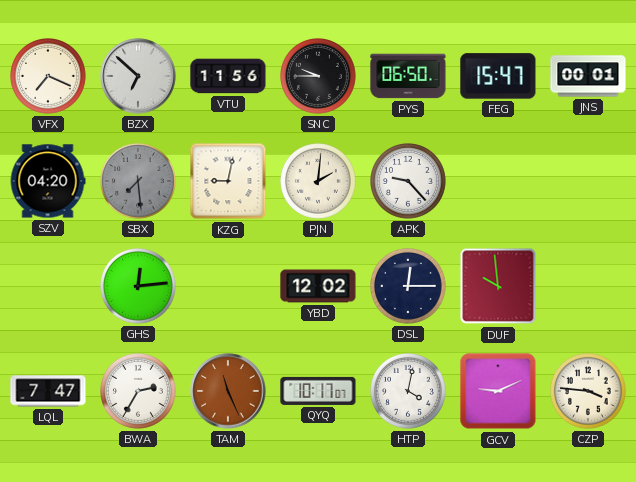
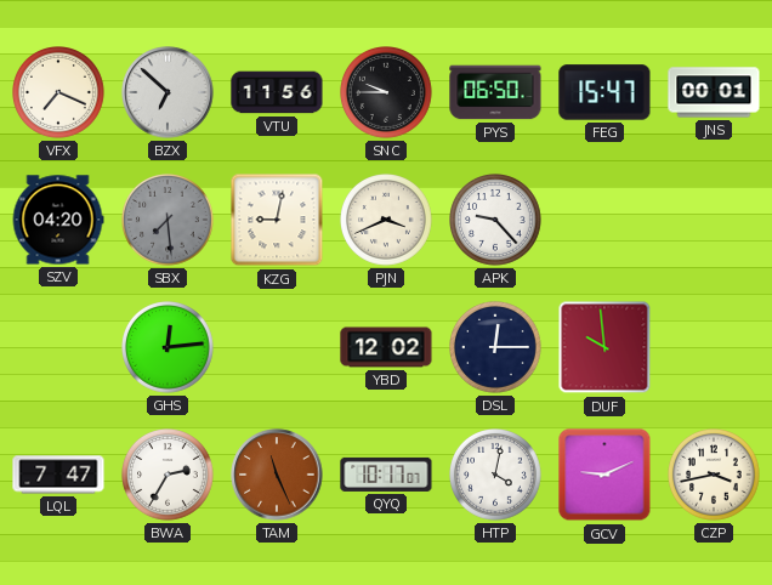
PJN: 2:01 -> 3:41
CZP: 3:46 -> 3:43
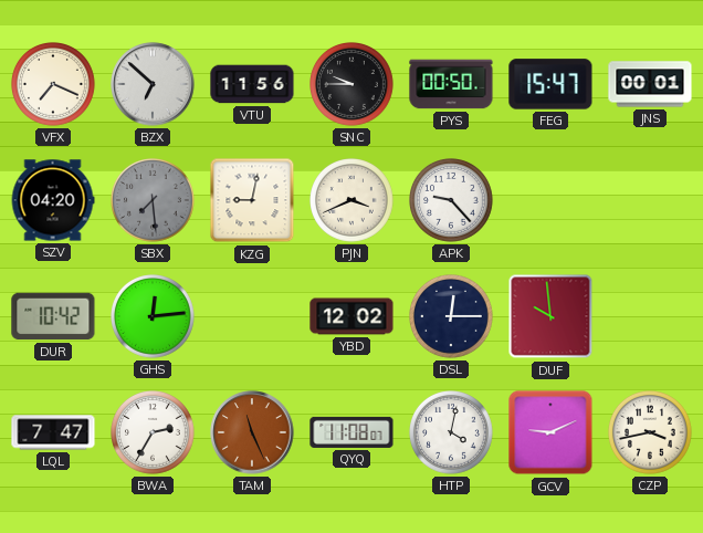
PYS: 06:50 -> 00:50
DUR: none -> 10:42
QYQ: 10:17 -> 11:08
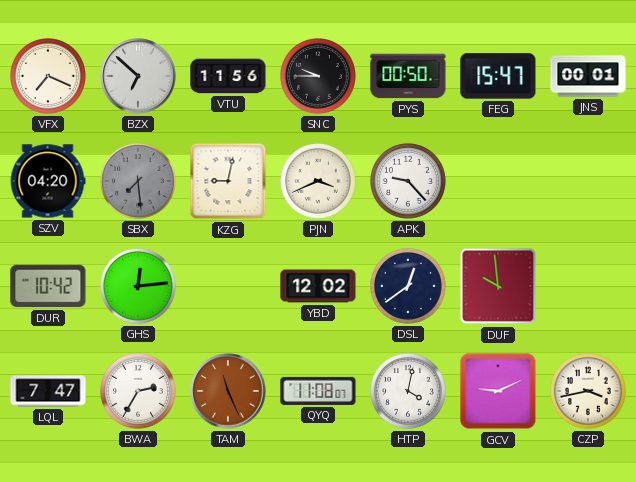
DSL: 12:15 -> 12:39
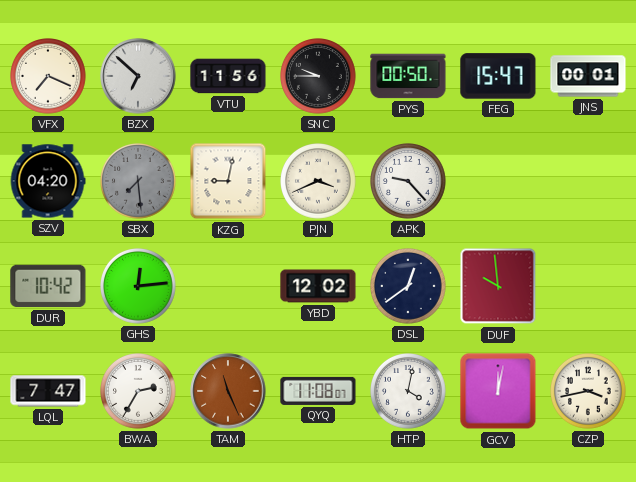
GCV: 9:11 -> 12:02
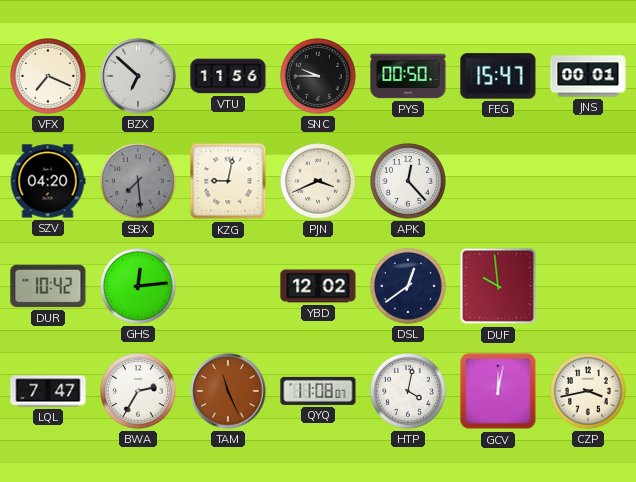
APK: 9:23 -> 12:23
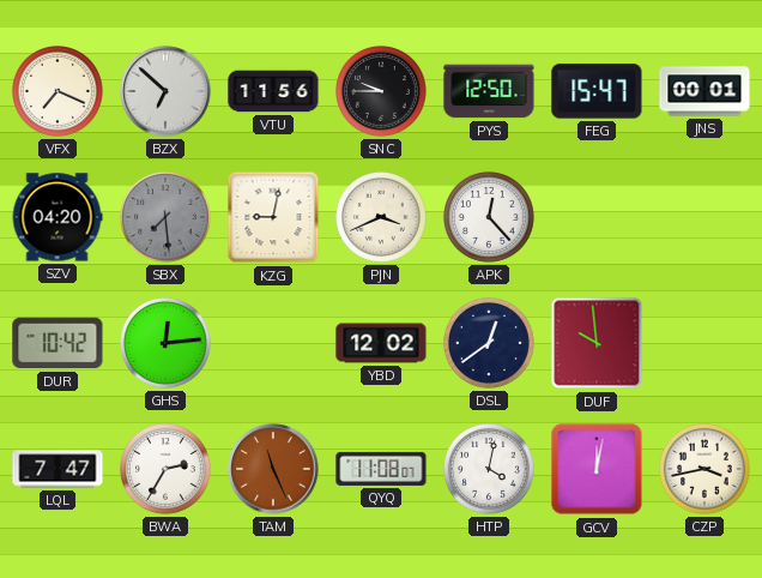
PYS: 00:50 -> 12:50
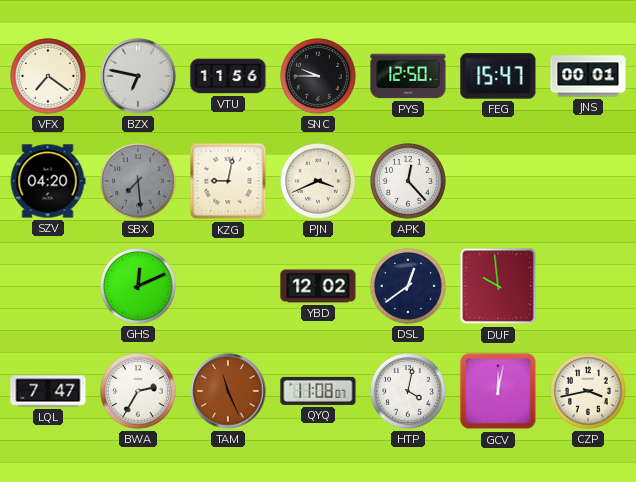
VFX: 7:19 -> 7:21
BZX: 6:52 -> 6:47
DUR: 10:42 -> none
GHS: 12:14 -> 12:11
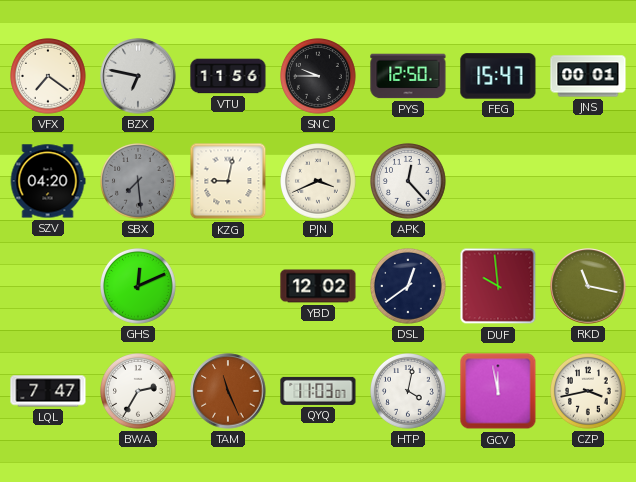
RKD: none -> 11:17
QYQ: 11:08 -> 11:03
GCV: 12:02 -> 11:58
